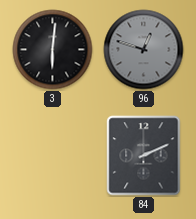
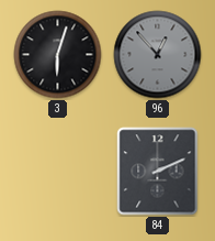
3: 6:01 -> 6:03
96: 12:48 -> 12:53
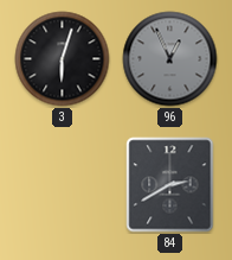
96: 12:53 -> 12:56
84: 2:11 -> 2:40
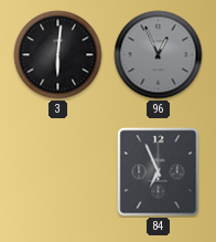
3: 6:03 -> 6:01
84: 2:40 -> 6:56
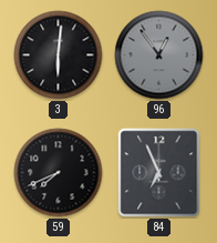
96: 12:56 -> 12:54
59: none -> 7:41
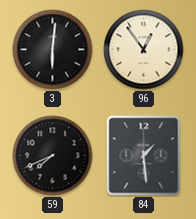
96 dial: grey -> cream
84: 6:56 -> 1:29
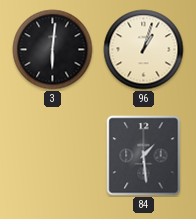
96: 12:54 -> 1:03
59: 7:41 -> none
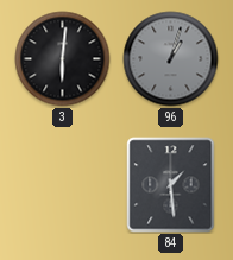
96 dial: cream -> grey
